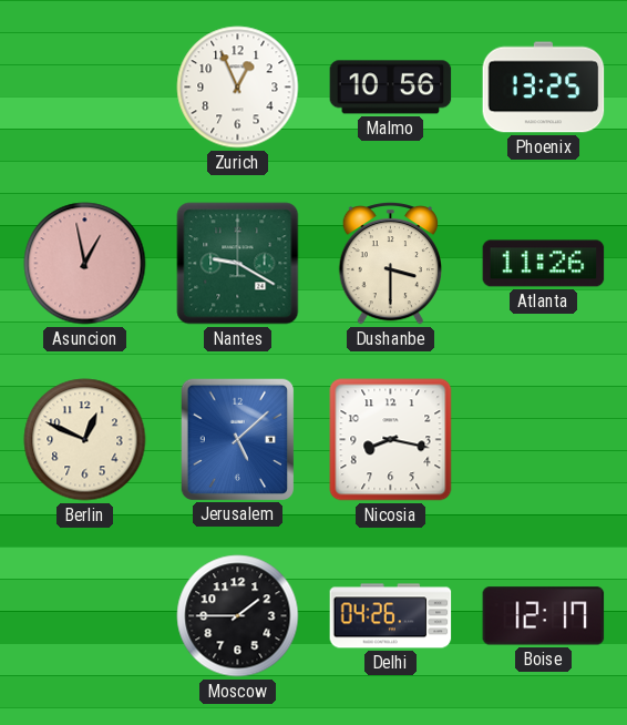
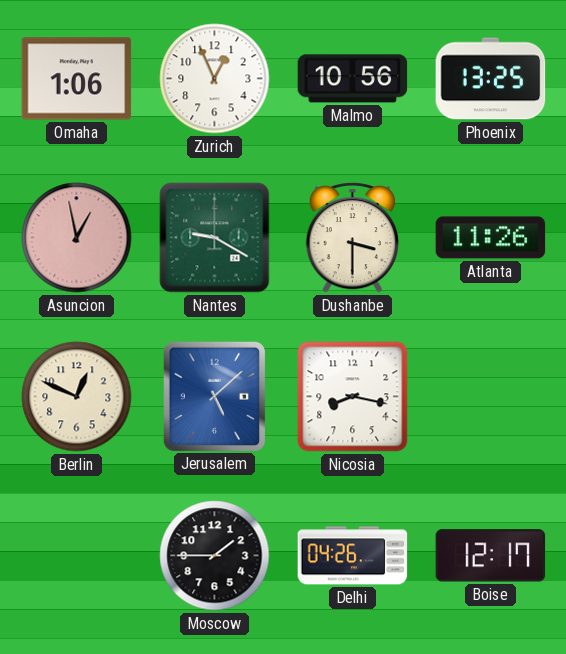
Omaha: none -> 1:06
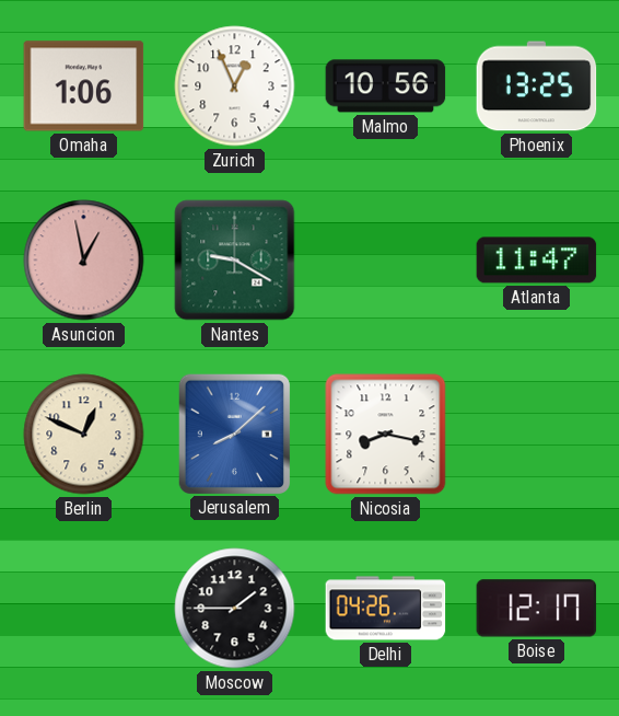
Dushanbe: 3:30 -> none
Atlanta: 11:26 -> 11:47
Jerusalem: 5:08 -> 8:08
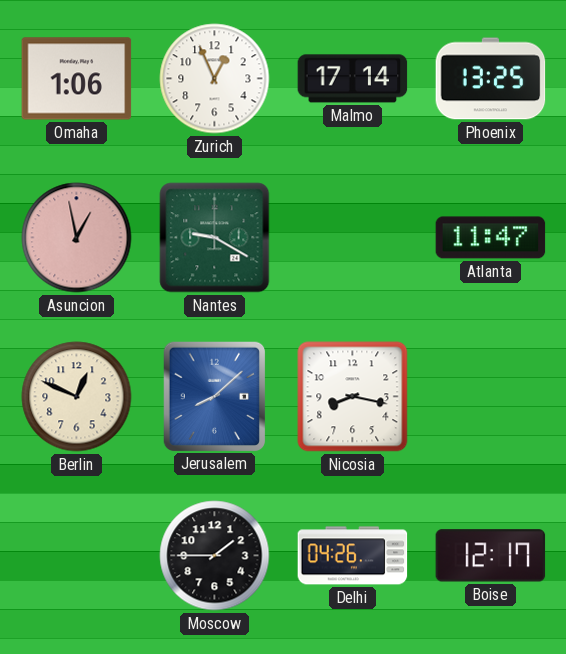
Malmo: 10:56 -> 17:14
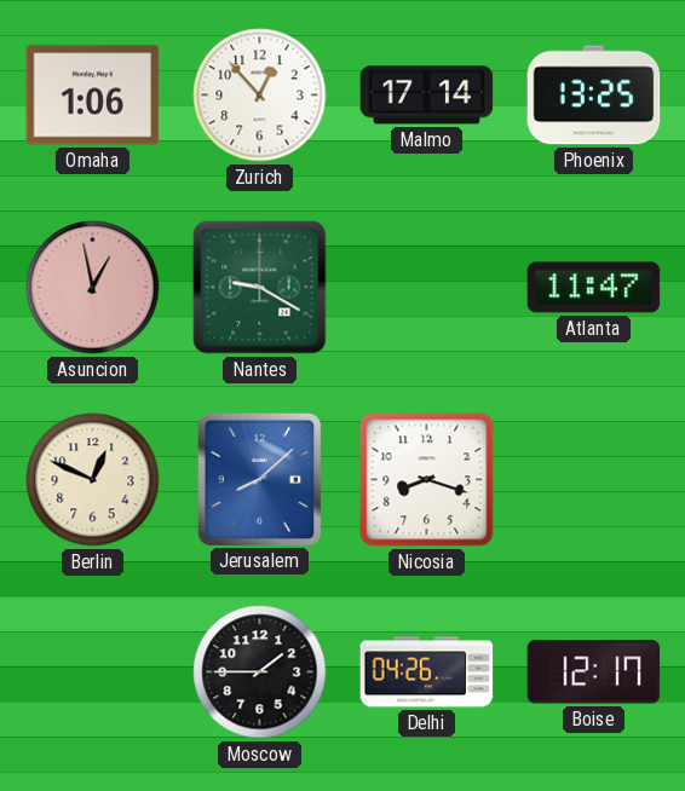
Zurich: 12:56 -> 12:53
Nicosia: 8:17 -> 8:18
